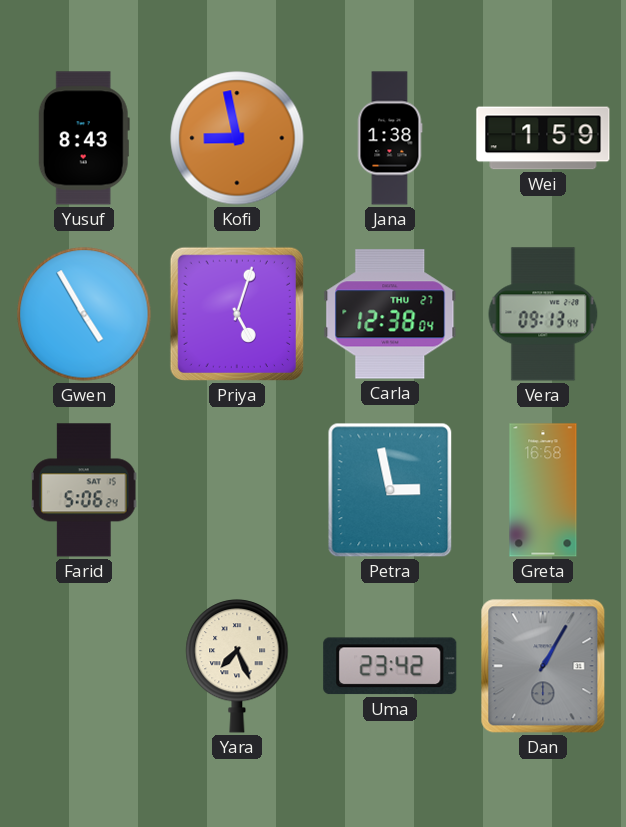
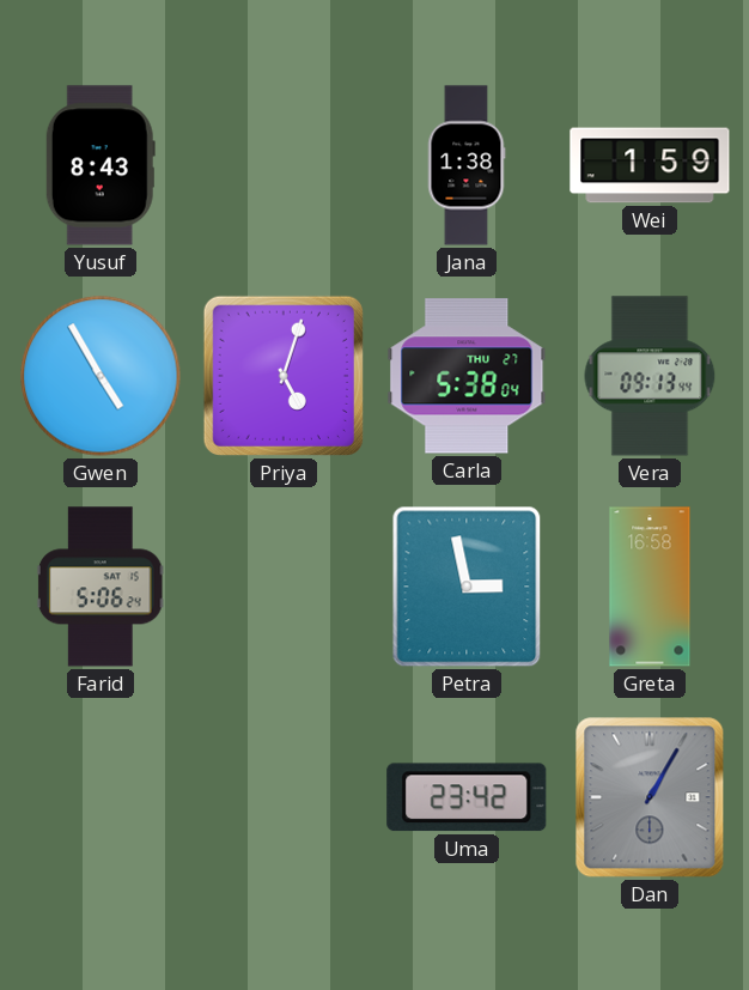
Kofi: 8:58 -> none
Carla: 12:38 -> 5:38
Yara: 7:26 -> none
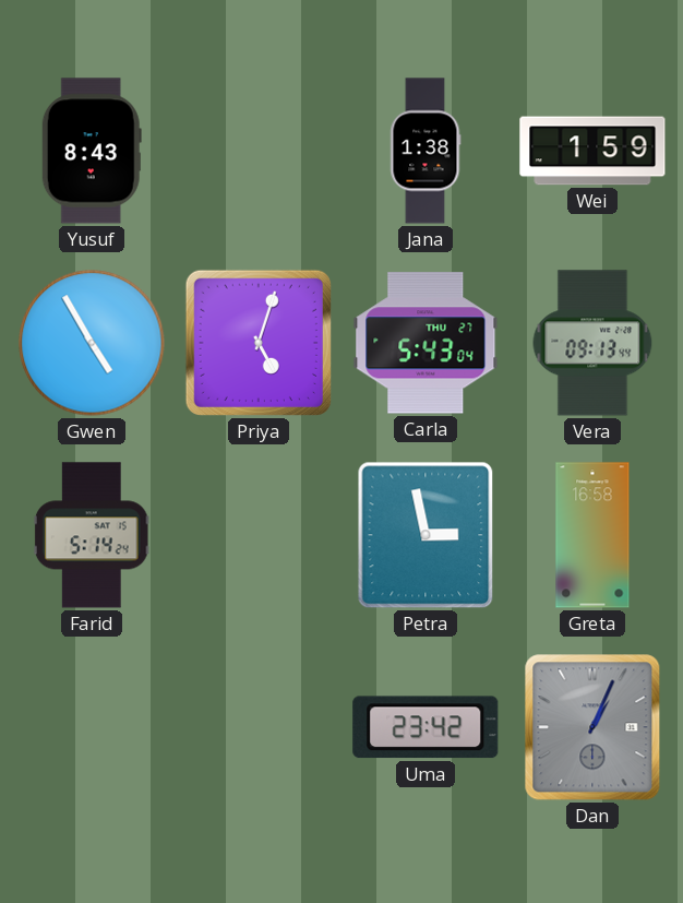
Carla: 5:38 -> 5:43
Farid: 5:06 -> 5:14
Dan: 1:05 -> 1:04
